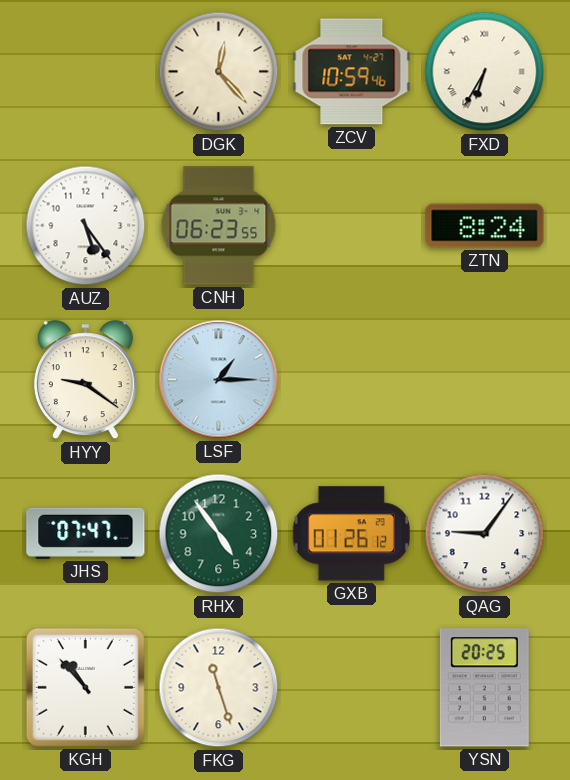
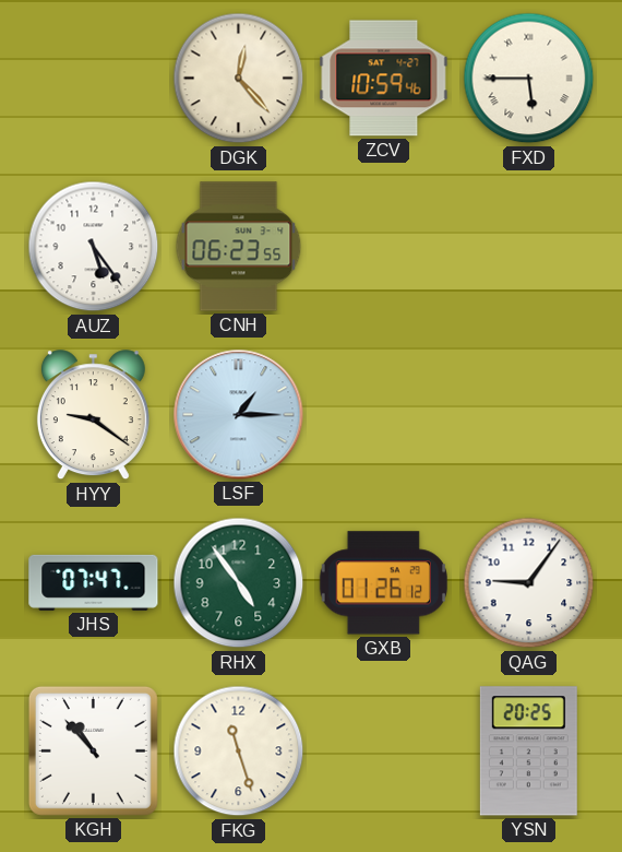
FXD: 6:35 -> 5:45
ZTN: 8:24 -> none
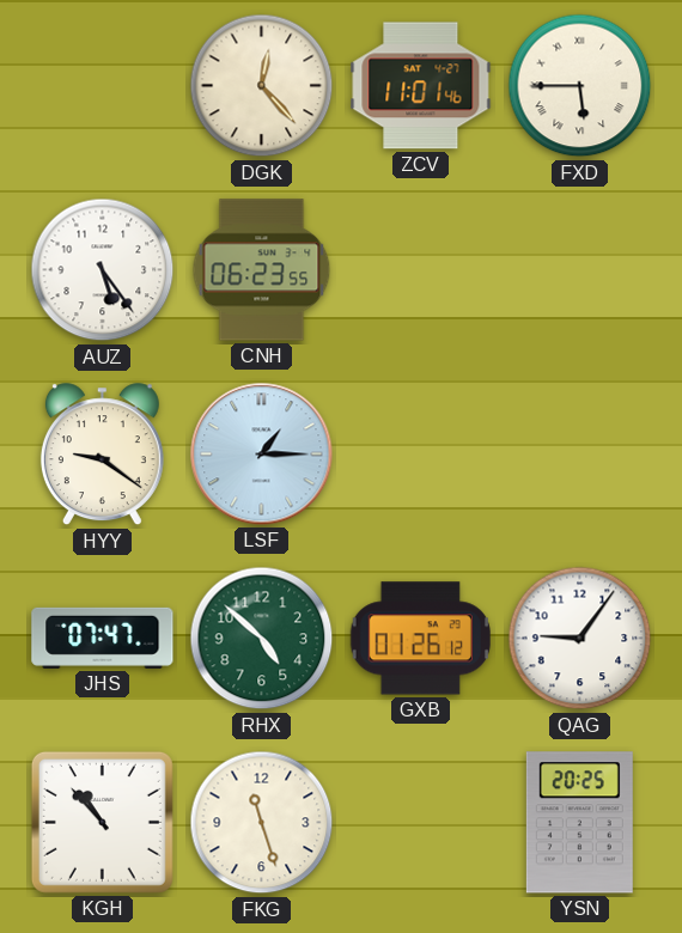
ZCV: 10:59 -> 11:01
RHX: 4:54 -> 4:52
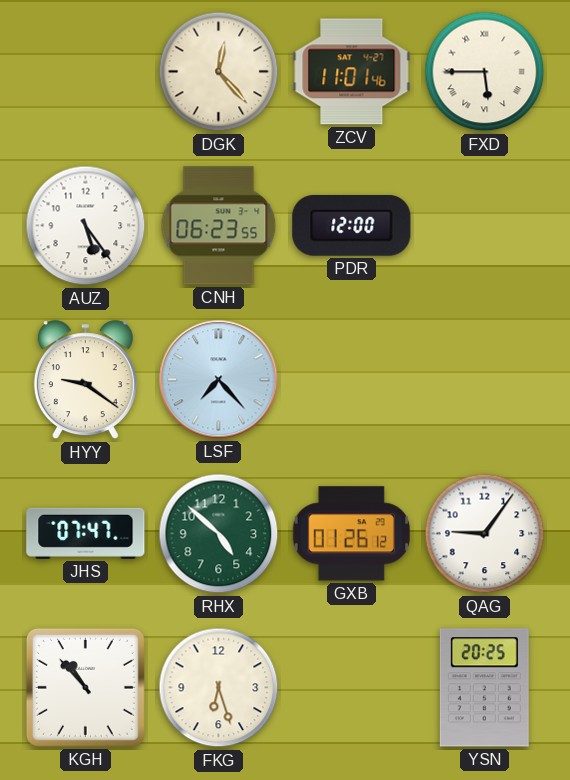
PDR: none -> 12:00
LSF: 1:15 -> 7:23
FKG: 11:27 -> 6:27
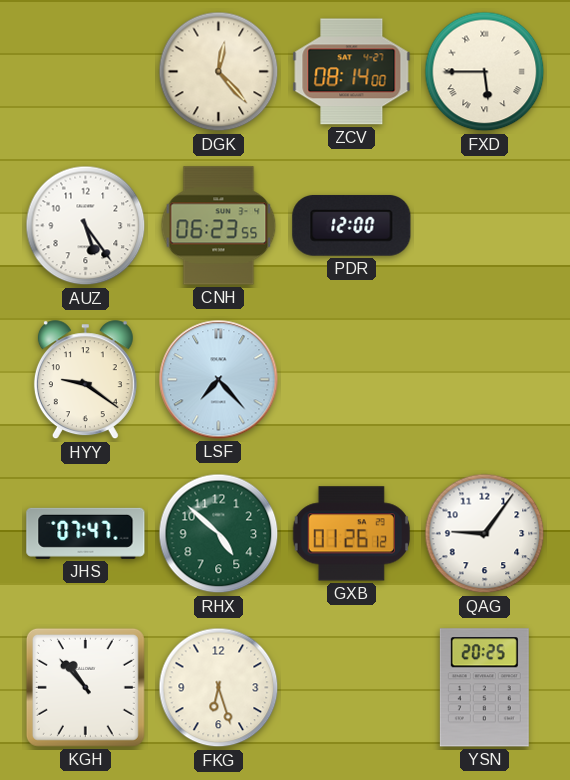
ZCV: 11:01 -> 08:14
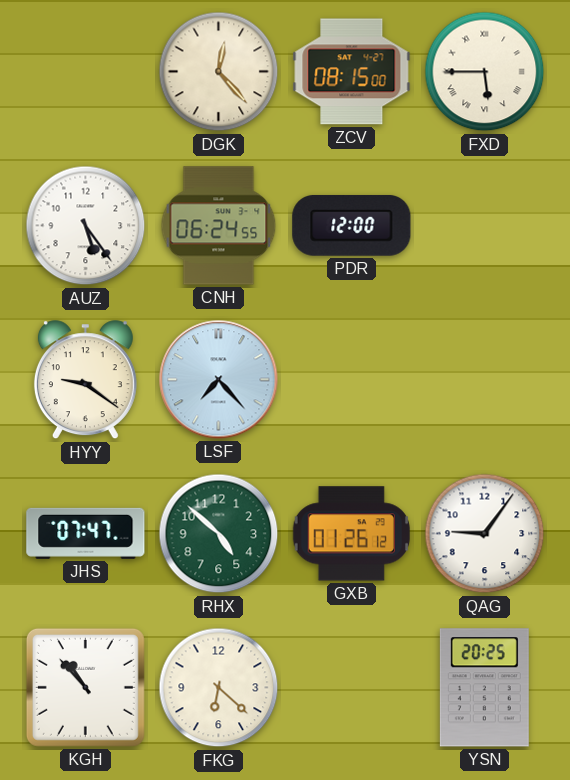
ZCV: 08:14 -> 08:15
CNH: 06:23 -> 06:24
FKG: 6:27 -> 6:22
